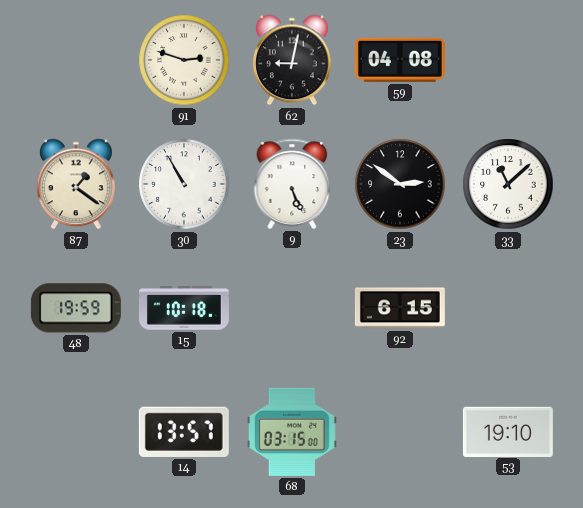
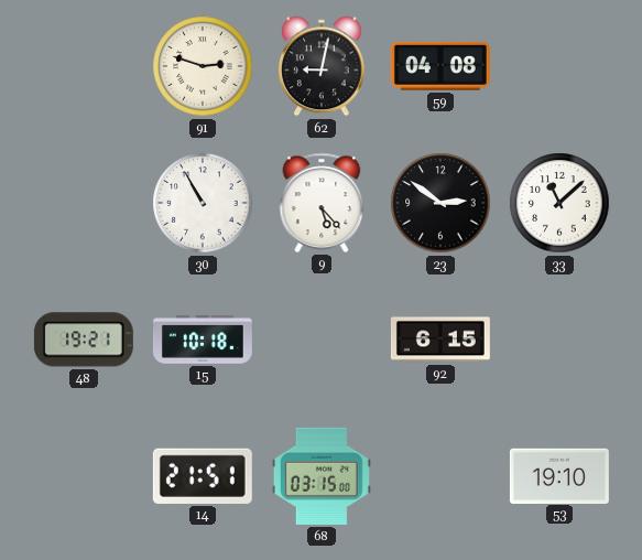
87: 1:21 -> none
9: 5:26 -> 5:23
48: 19:59 -> 19:21
14: 13:57 -> 21:51
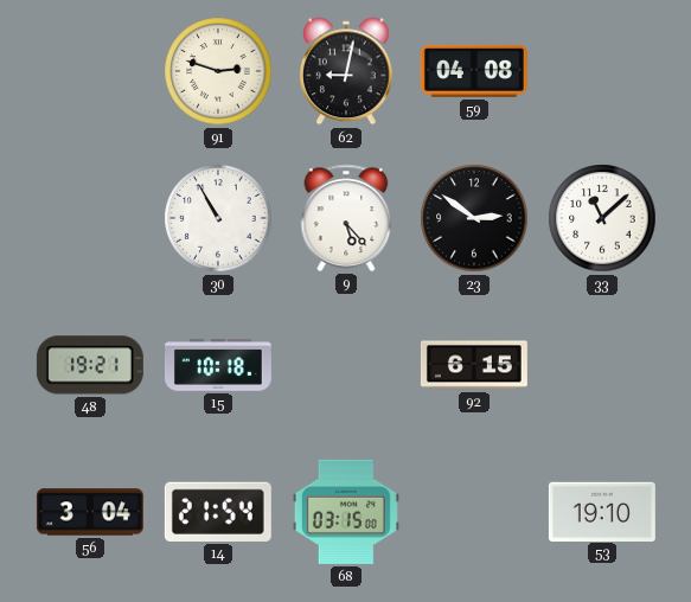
56: none -> 3:04
14: 21:51 -> 21:54
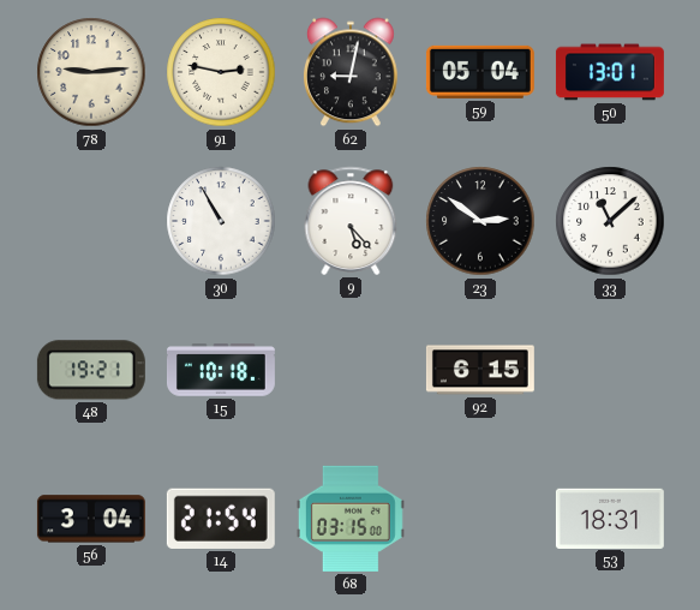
78: none -> 9:14
91: 2:48 -> 2:47
59: 04:08 -> 05:04
50: none -> 13:01
53: 19:10 -> 18:31
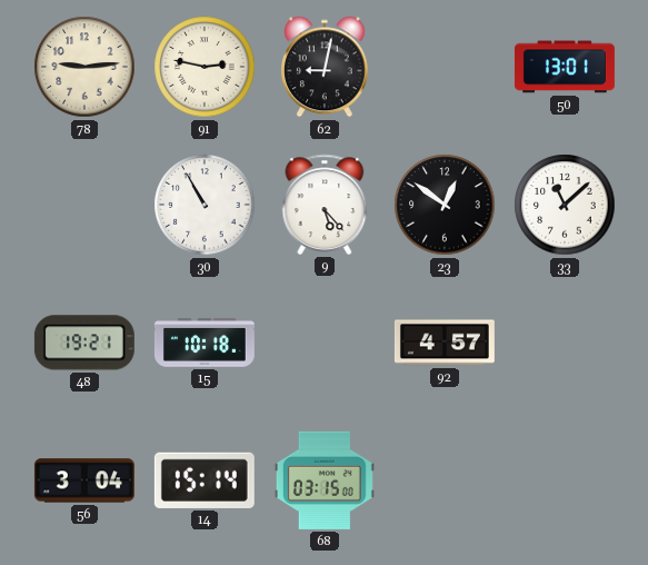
59: 05:04 -> none
23: 2:51 -> 12:51
92: 6:15 -> 4:57
14: 21:54 -> 15:14
53: 18:31 -> none
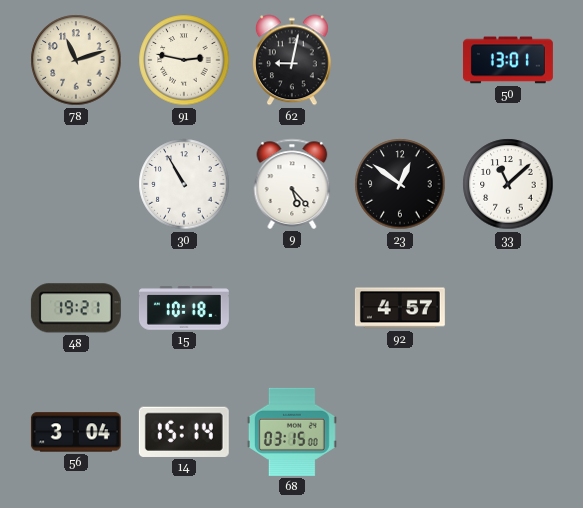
78: 9:14 -> 11:12
